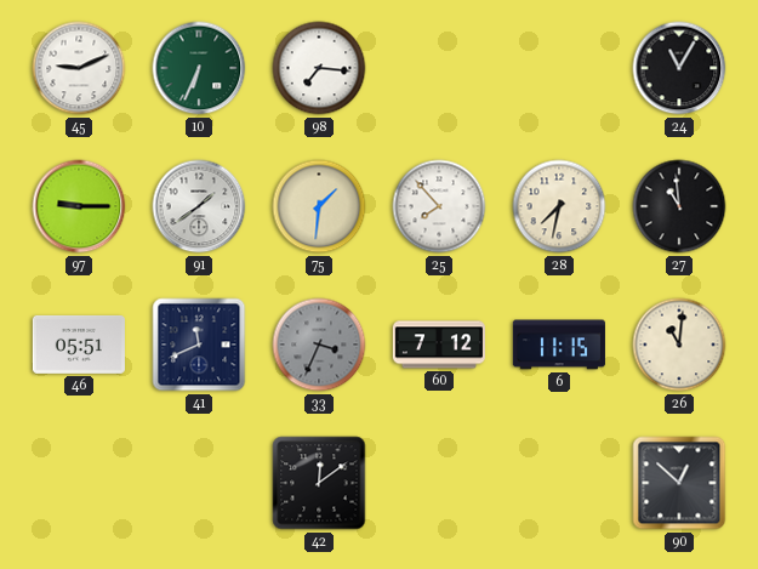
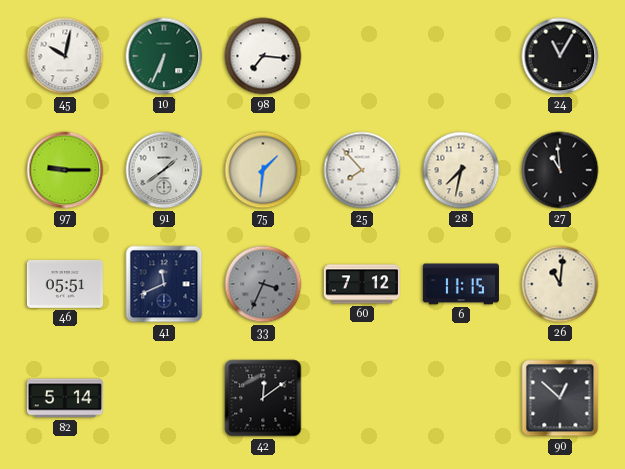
45: 9:11 -> 10:02
82: none -> 5:14
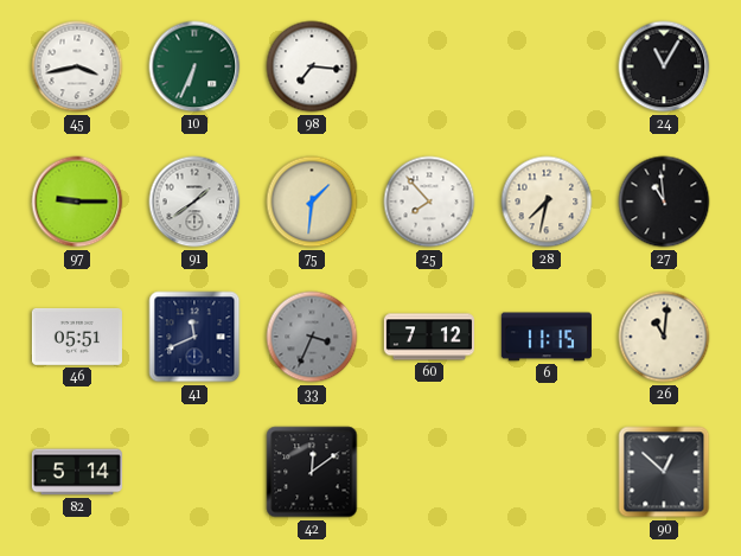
45: 10:02 -> 3:43
